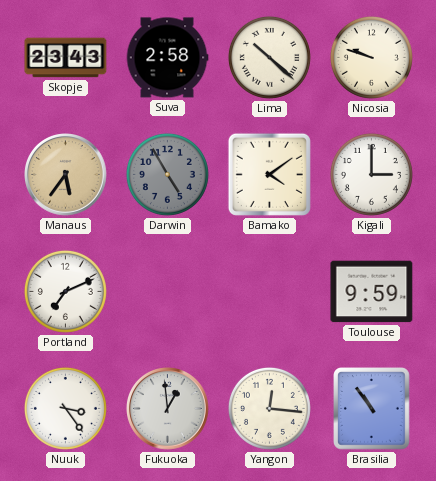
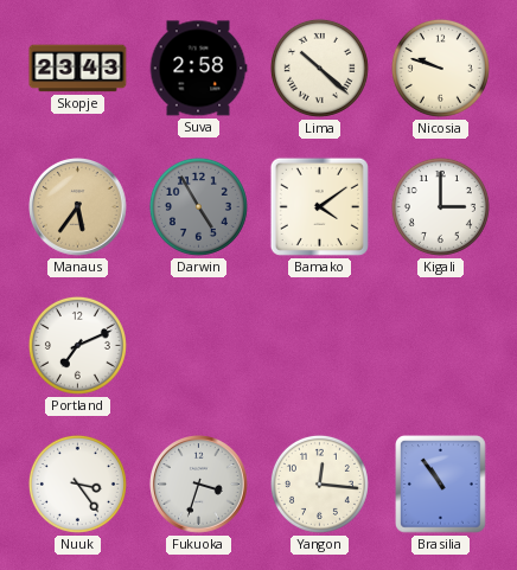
Toulouse: 9:59 -> none
Fukuoka: 12:59 -> 3:33
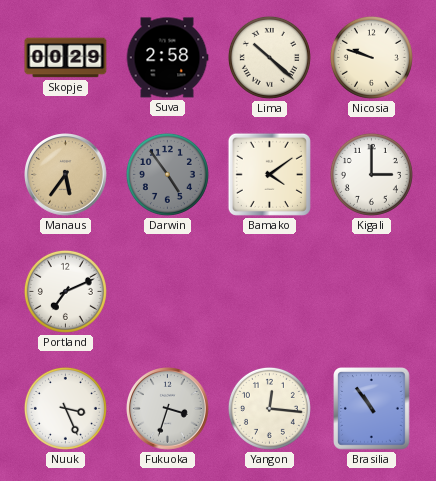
Skopje: 23:43 -> 00:29
Darwin: 4:55 -> 4:54
Nuuk: 3:24 -> 3:26
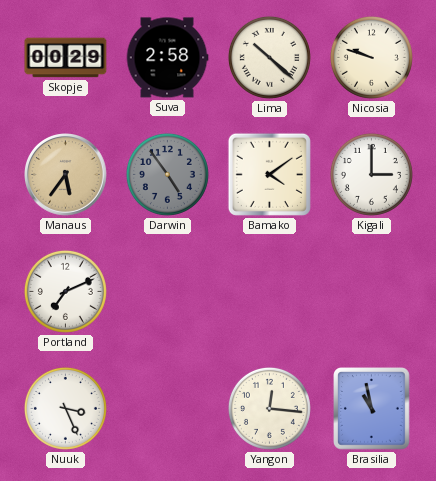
Fukuoka: 3:33 -> none
Brasilia: 10:54 -> 10:58
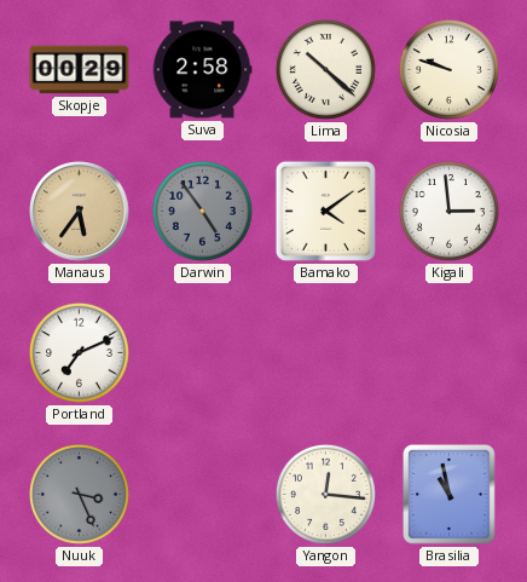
Kigali: 3:00 -> 2:59
Nuuk dial: white -> grey
